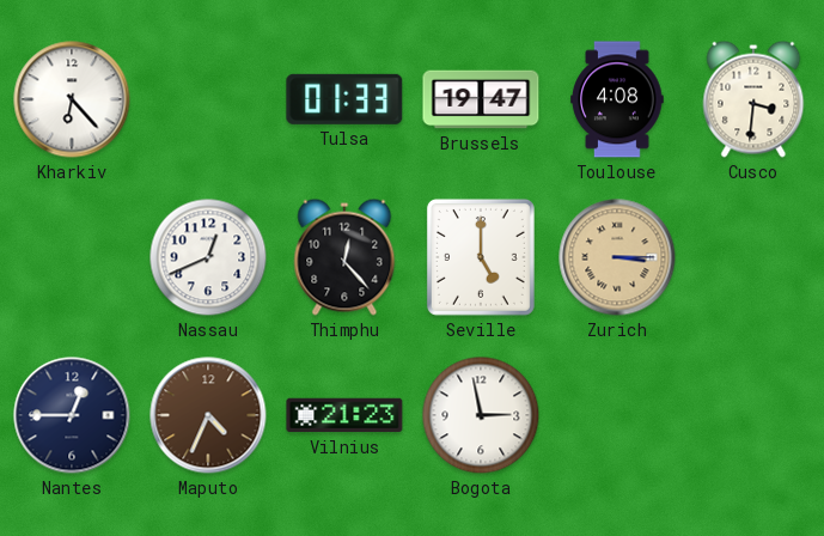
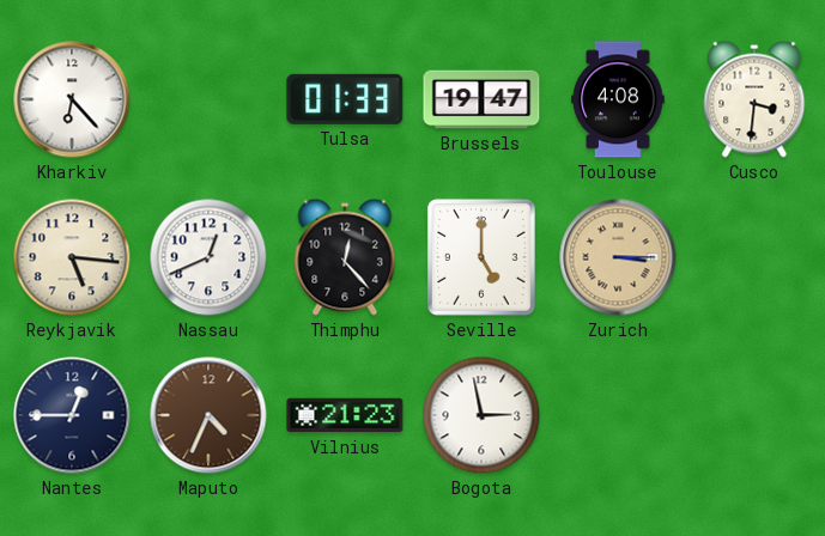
Reykjavik: none -> 5:16
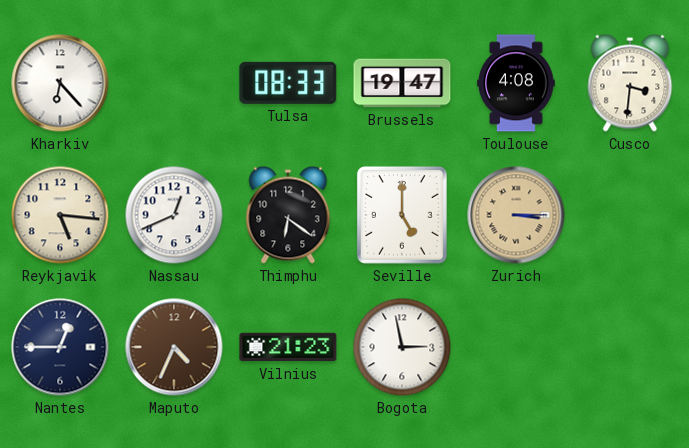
Tulsa: 01:33 -> 08:33
Thimphu: 12:23 -> 6:21
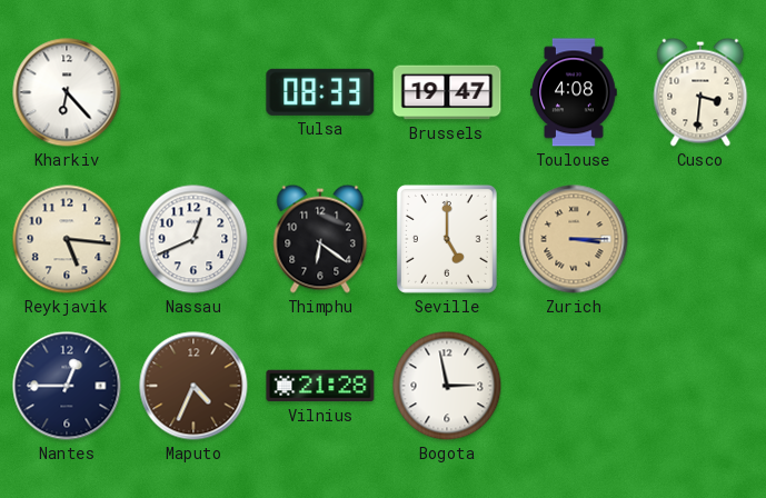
Vilnius: 21:23 -> 21:28
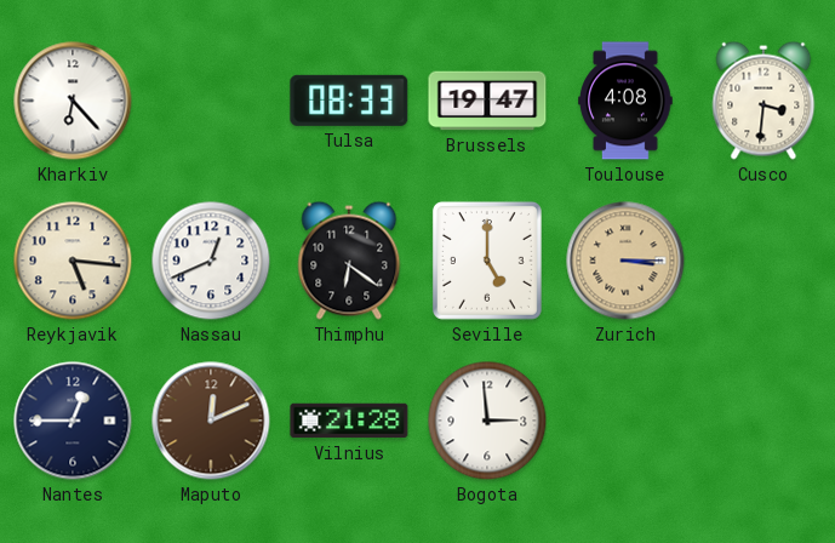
Maputo: 4:34 -> 12:11
Bogota: 2:58 -> 2:59
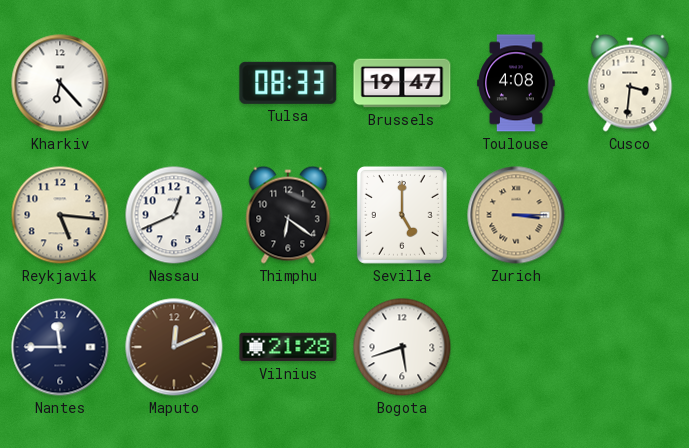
Nantes: 12:45 -> 11:45
Bogota: 2:59 -> 5:42
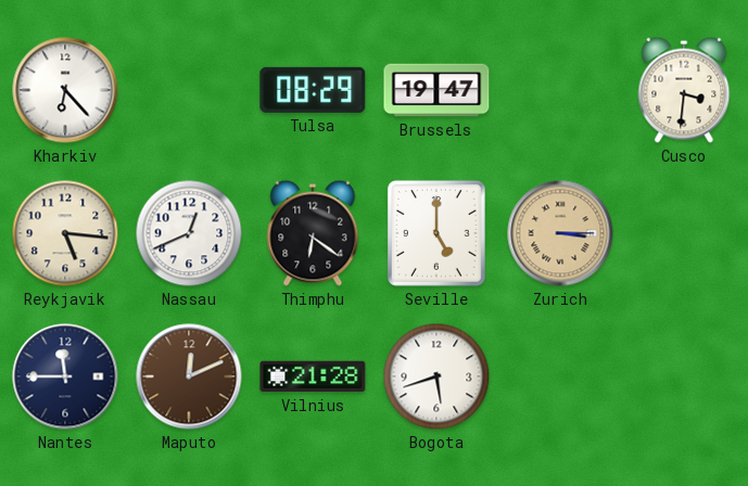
Tulsa: 08:33 -> 08:29
Toulouse: 4:08 -> none
